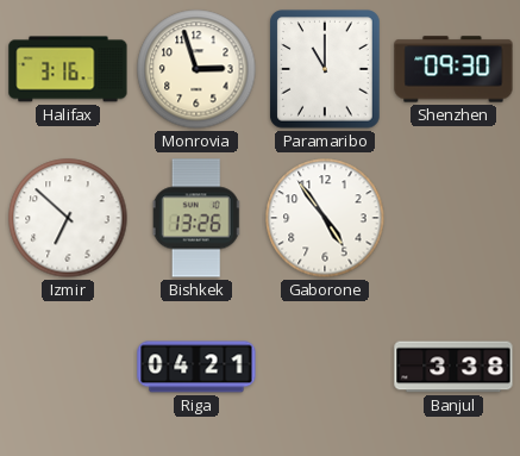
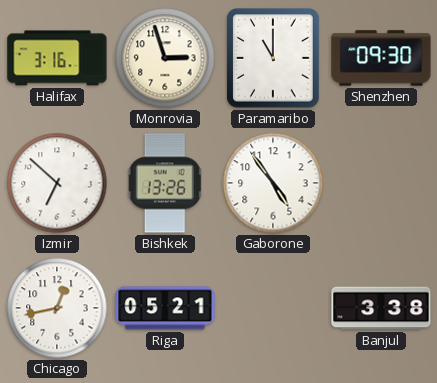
Chicago: none -> 12:43
Riga: 04:21 -> 05:21
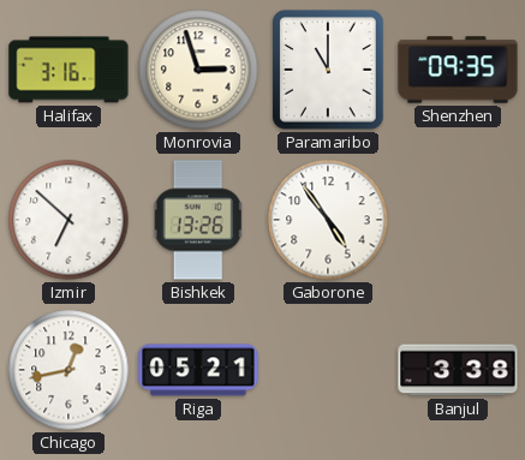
Shenzhen: 09:30 -> 09:35
